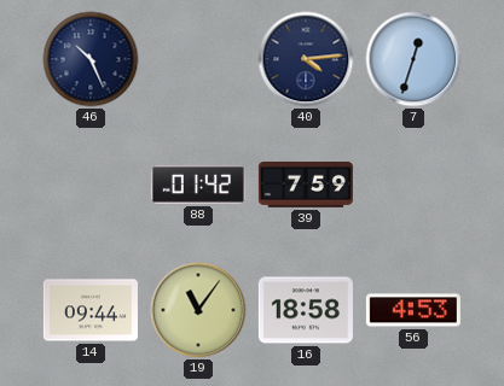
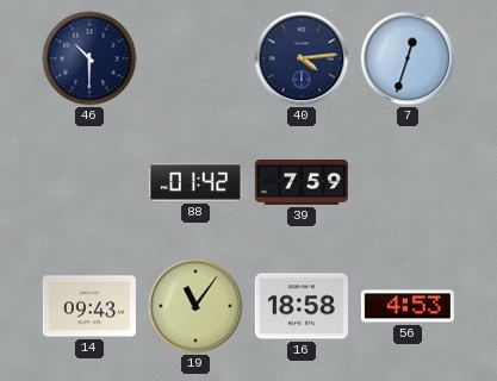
46: 10:26 -> 10:30
14: 09:44 -> 09:43
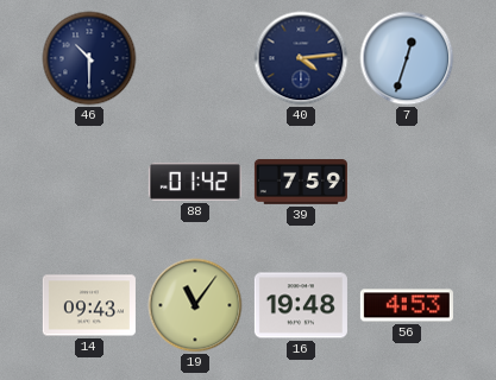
16: 18:58 -> 19:48
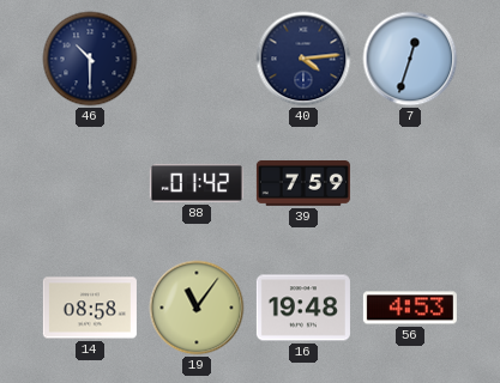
14: 09:43 -> 08:58
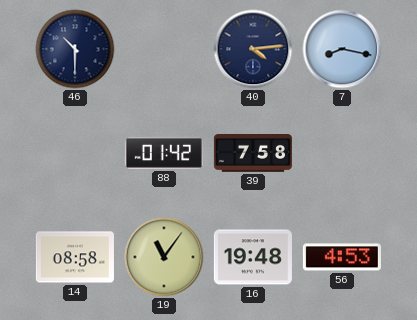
7: 12:33 -> 8:17
39: 7:59 -> 7:58
